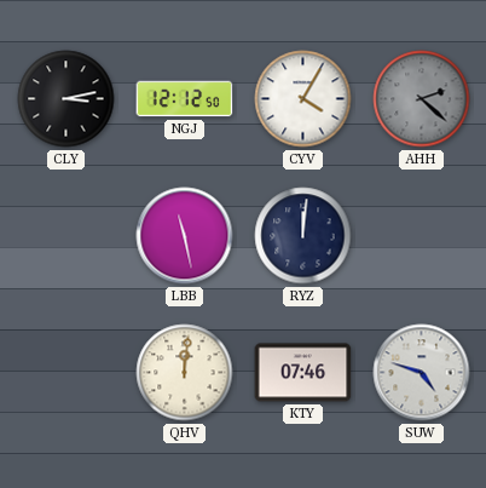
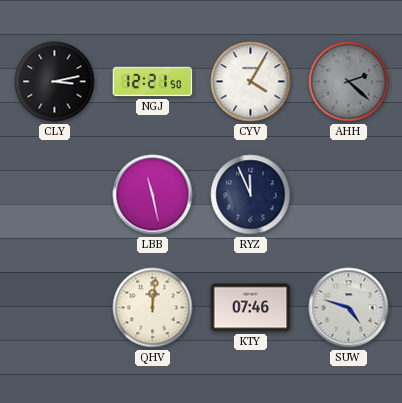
NGJ: 12:12 -> 12:21
RYZ: 12:01 -> 11:56
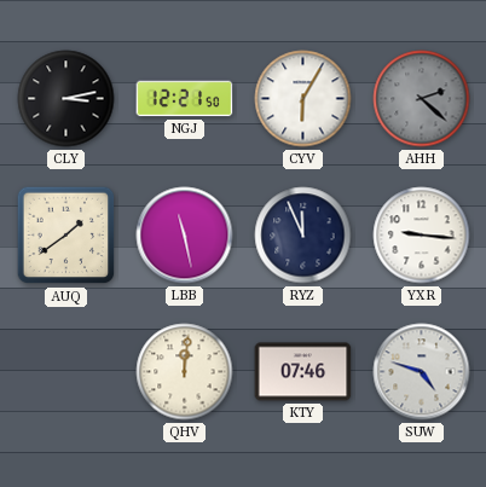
CYV: 4:05 -> 6:05
AUQ: none -> 1:39
YXR: none -> 9:16
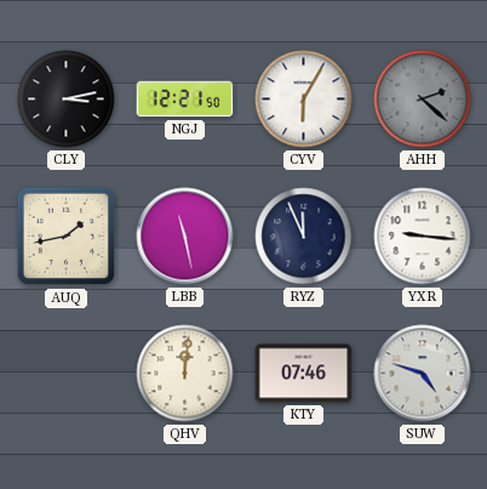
AUQ: 1:39 -> 1:43
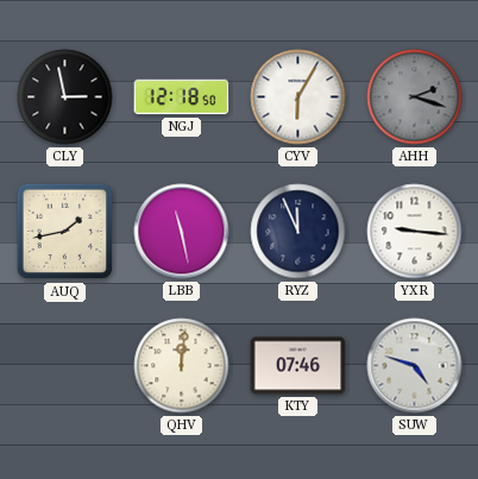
CLY: 3:13 -> 2:58
NGJ: 12:21 -> 12:18
AHH: 2:22 -> 2:18
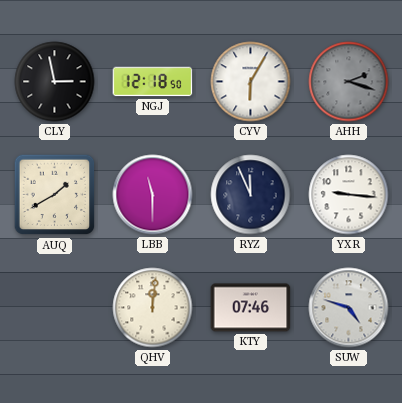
AUQ: 1:43 -> 1:40
LBB: 11:28 -> 11:30
